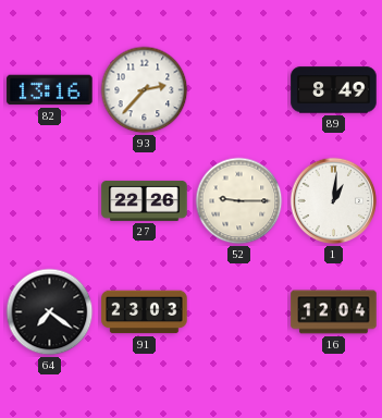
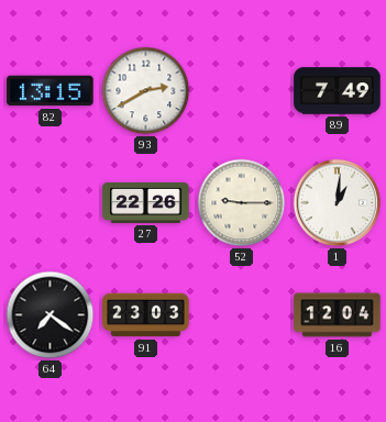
82: 13:16 -> 13:15
93: 2:37 -> 2:40
89: 8:49 -> 7:49
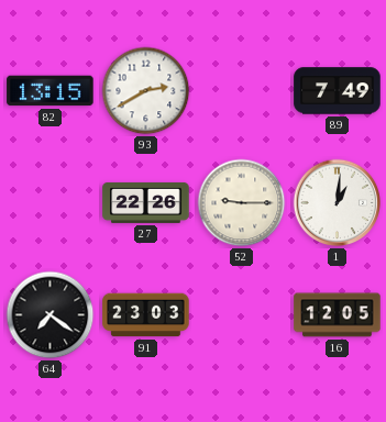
16: 12:04 -> 12:05
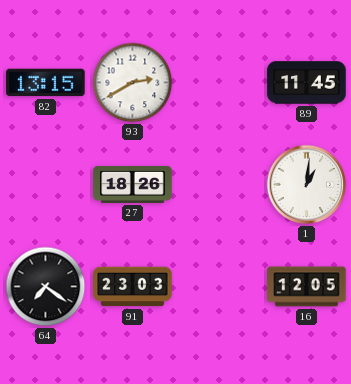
89: 7:49 -> 11:45
27: 22:26 -> 18:26
52: 9:15 -> none
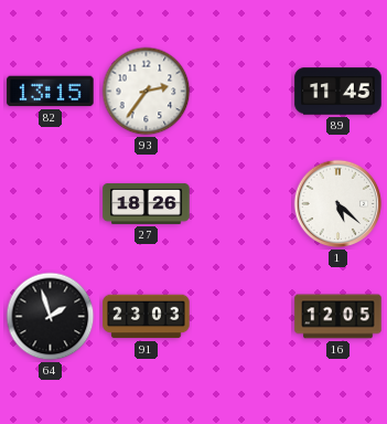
93: 2:40 -> 2:36
1: 1:01 -> 5:22
64: 7:21 -> 1:57
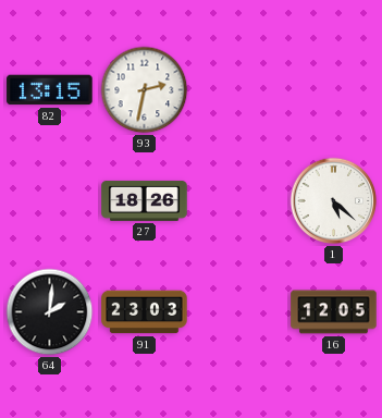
93: 2:36 -> 2:32
89: 11:45 -> none
64: 1:57 -> 2:01
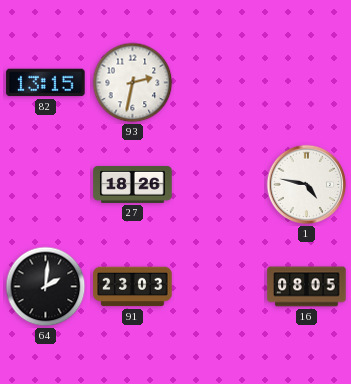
1: 5:22 -> 4:47
16: 12:05 -> 08:05
